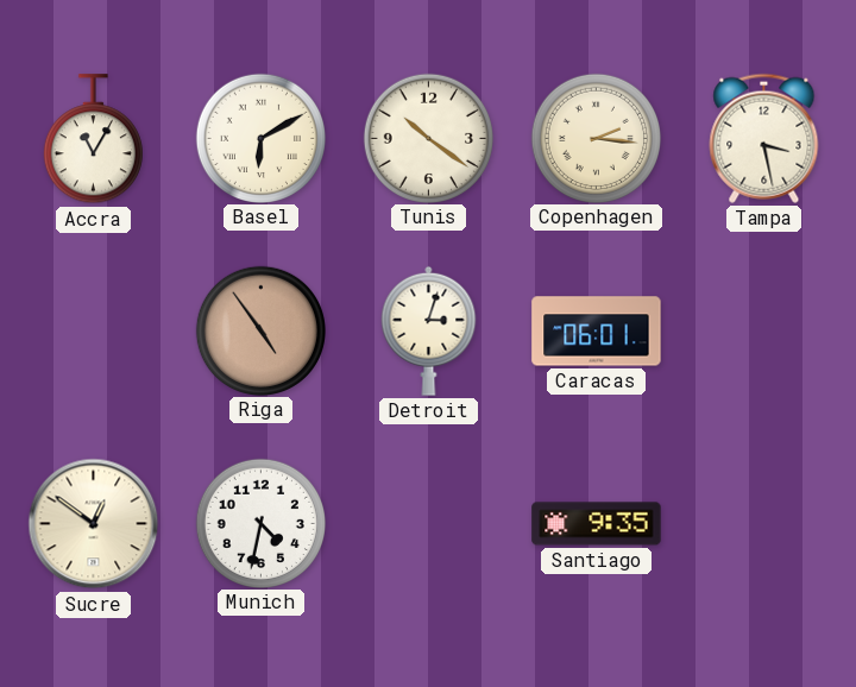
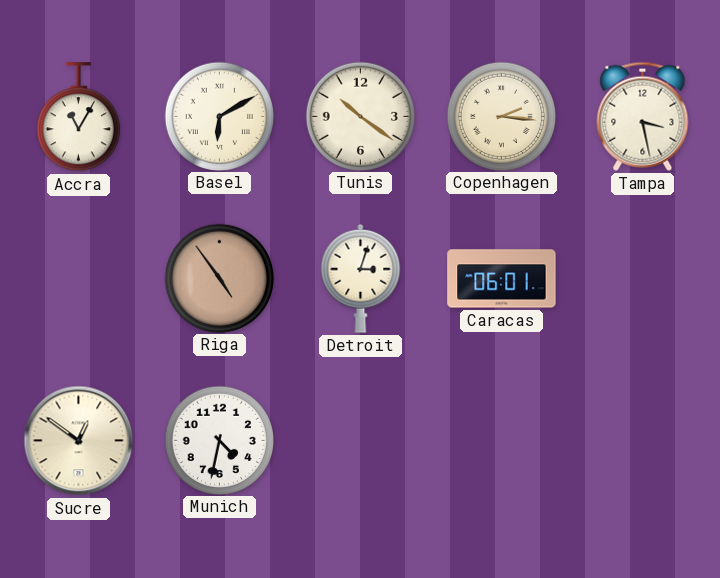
Santiago: 9:35 -> none
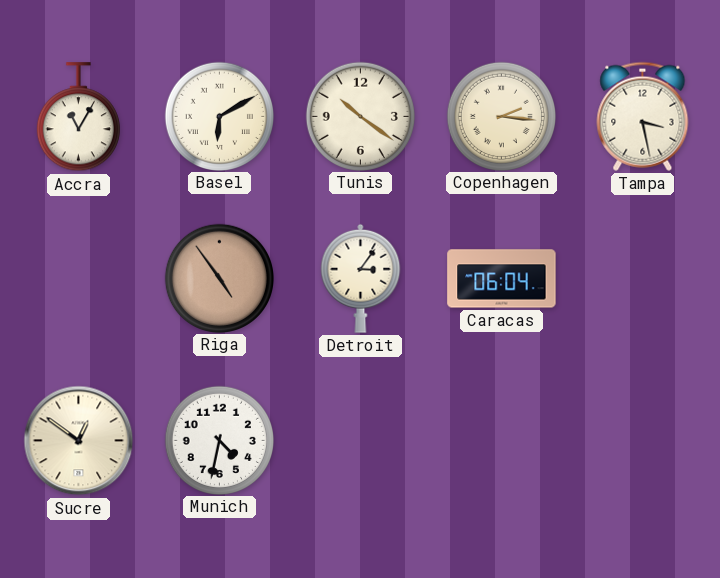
Detroit: 3:03 -> 3:06
Caracas: 06:01 -> 06:04
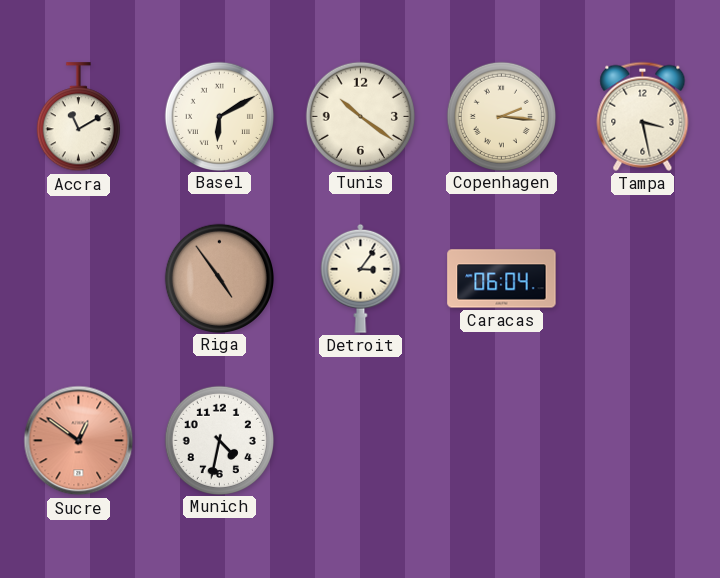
Accra: 11:05 -> 11:10
Sucre dial: cream -> salmon
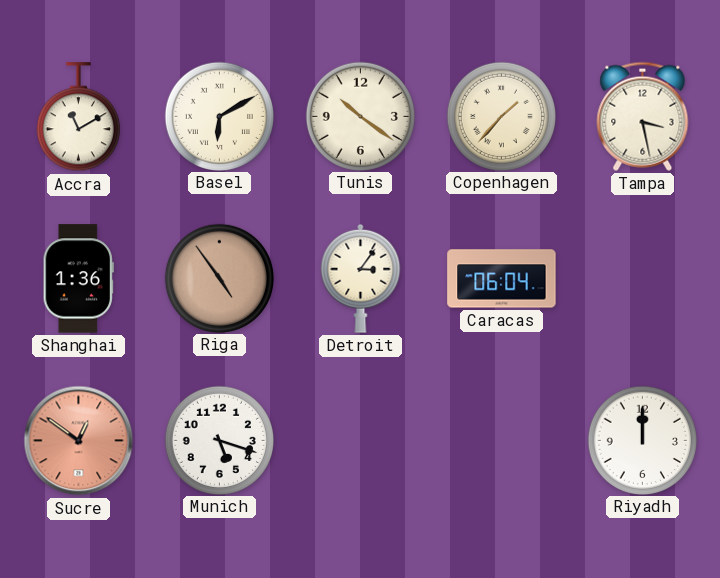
Copenhagen: 2:16 -> 1:37
Shanghai: none -> 1:36
Munich: 4:32 -> 5:18
Riyadh: none -> 12:00
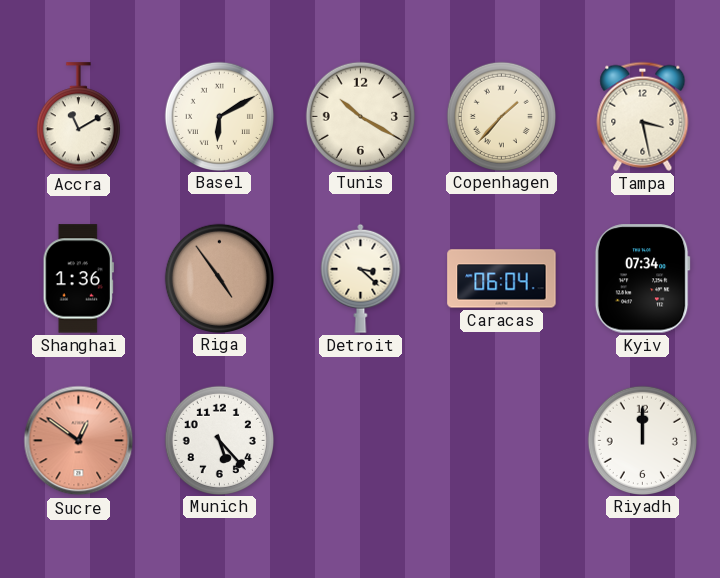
Tunis: 10:21 -> 10:20
Detroit: 3:06 -> 3:22
Kyiv: none -> 07:34
Munich: 5:18 -> 5:23
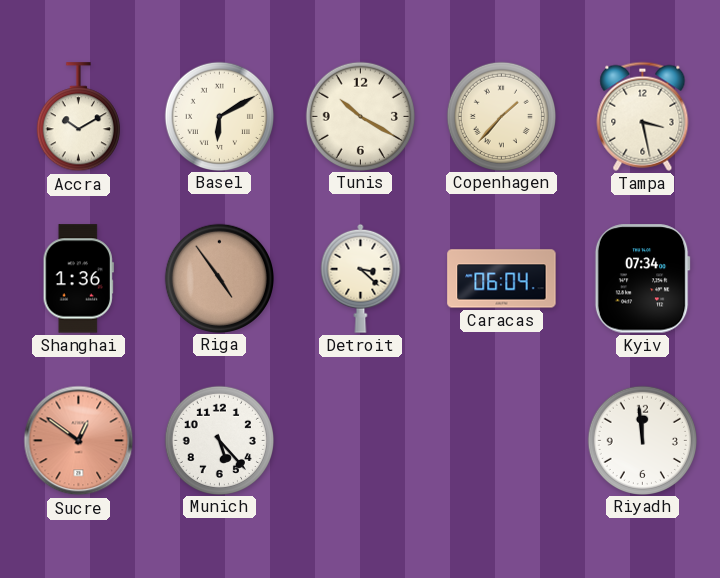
Accra: 11:10 -> 10:10
Riyadh: 12:00 -> 11:59
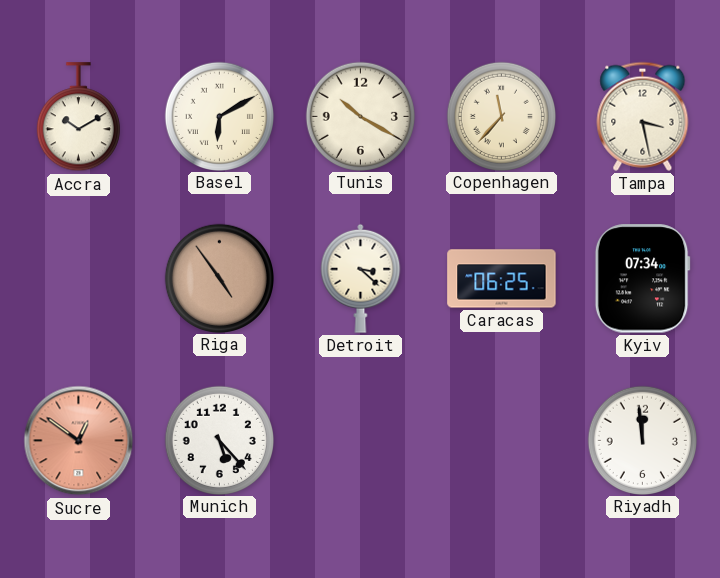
Copenhagen: 1:37 -> 11:37
Shanghai: 1:36 -> none
Caracas: 06:04 -> 06:25
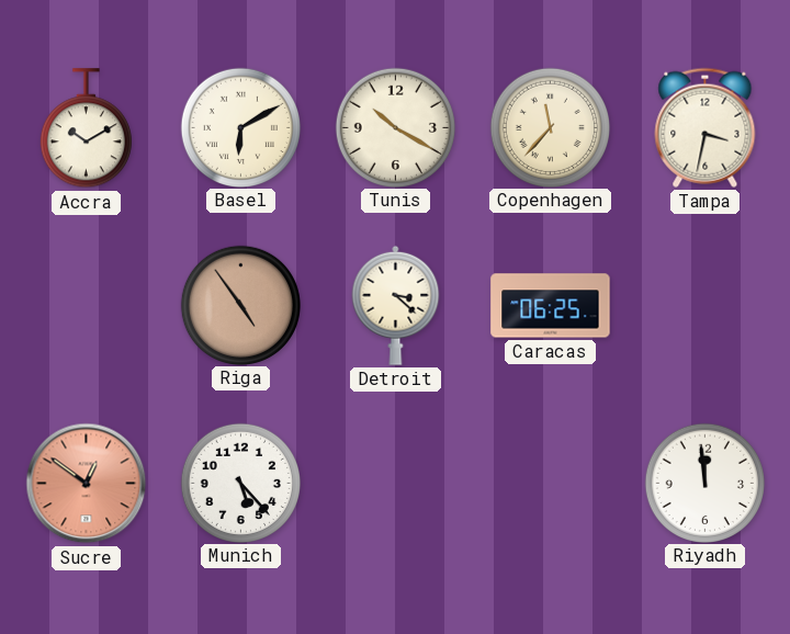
Tampa: 3:28 -> 3:32
Kyiv: 07:34 -> none
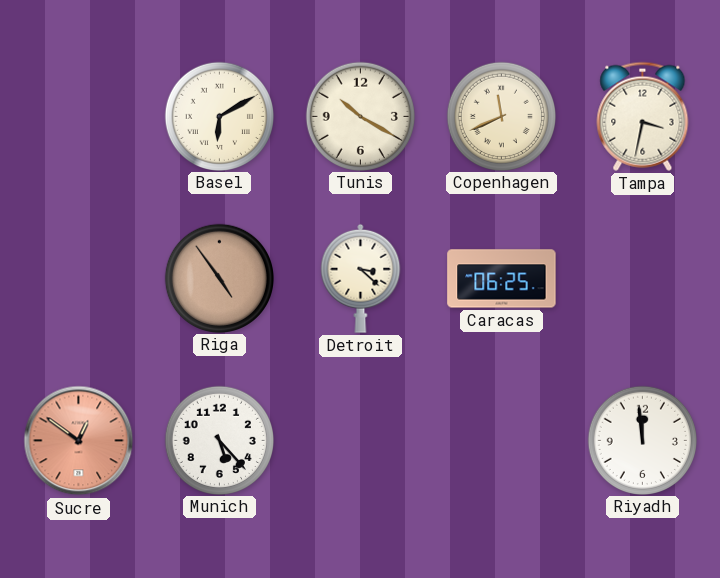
Accra: 10:10 -> none
Copenhagen: 11:37 -> 11:41
